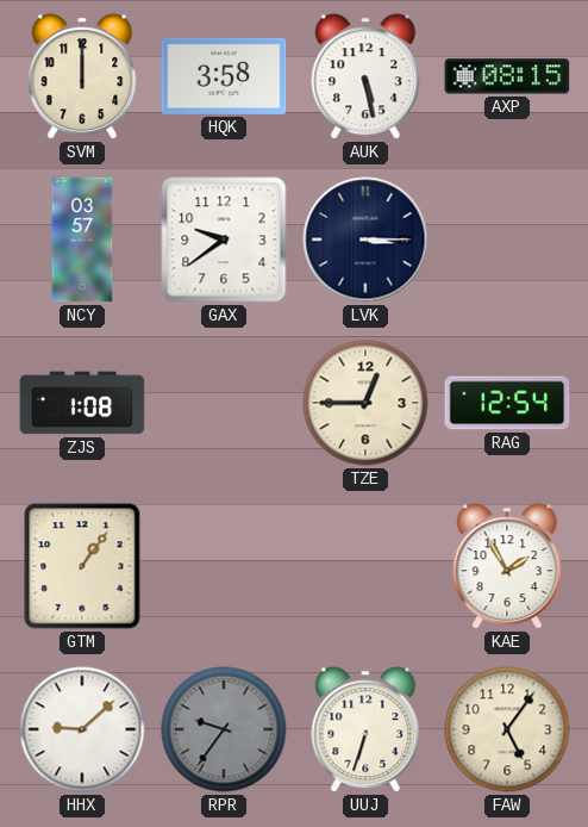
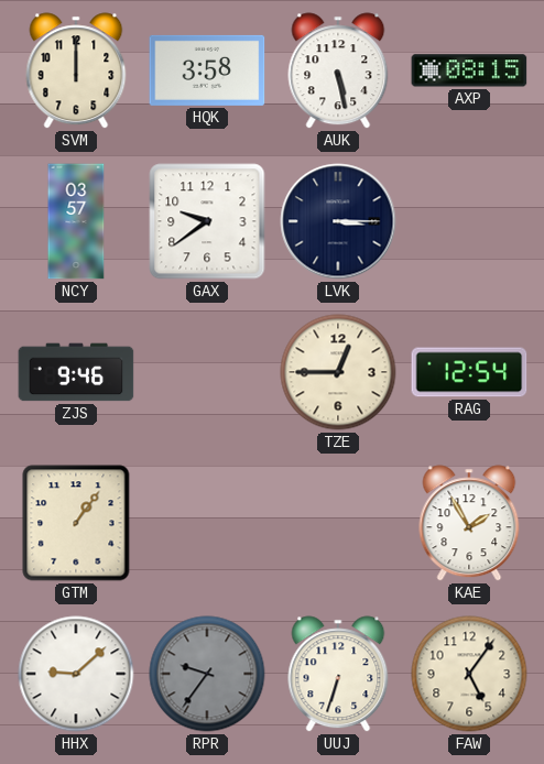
ZJS: 1:08 -> 9:46
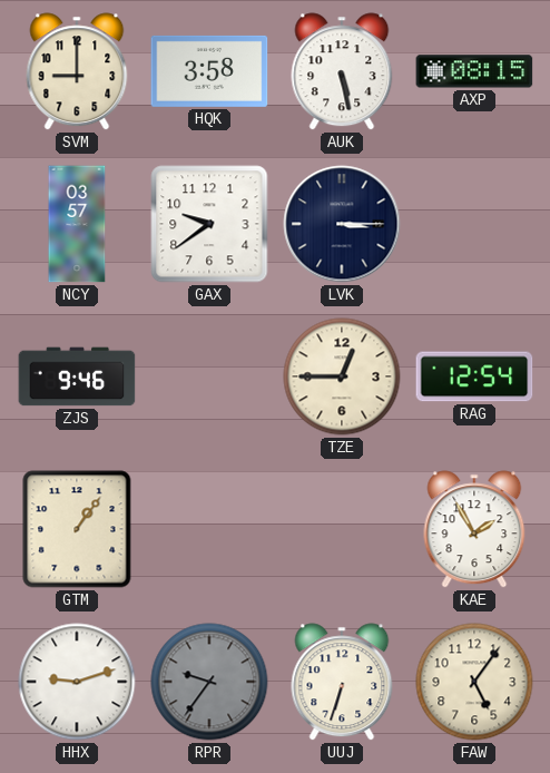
SVM: 12:00 -> 9:00
HHX: 9:08 -> 9:12
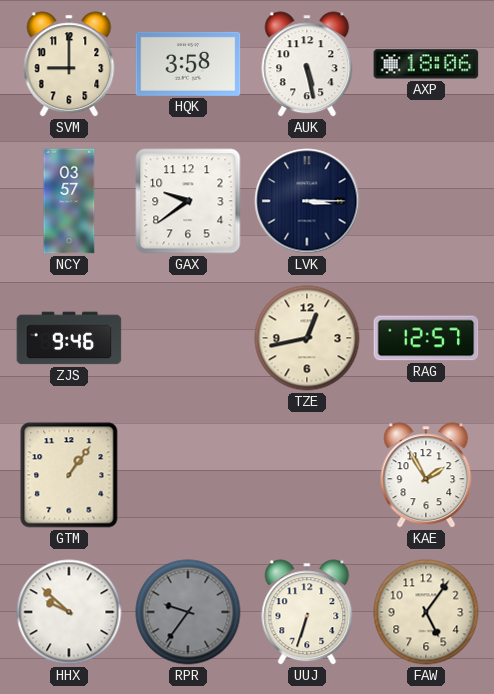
AXP: 08:15 -> 18:06
TZE: 12:45 -> 12:43
RAG: 12:54 -> 12:57
HHX: 9:12 -> 9:52
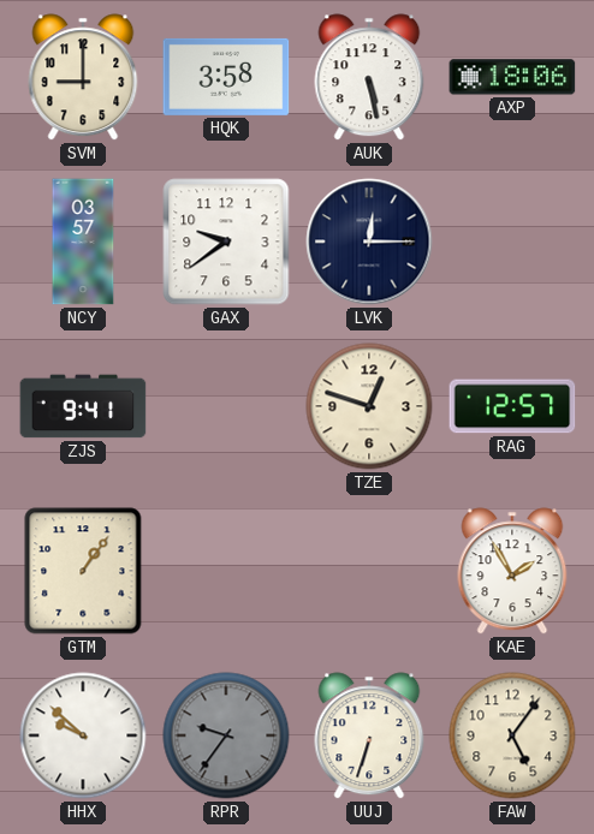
LVK: 3:15 -> 12:15
ZJS: 9:46 -> 9:41
TZE: 12:43 -> 12:48
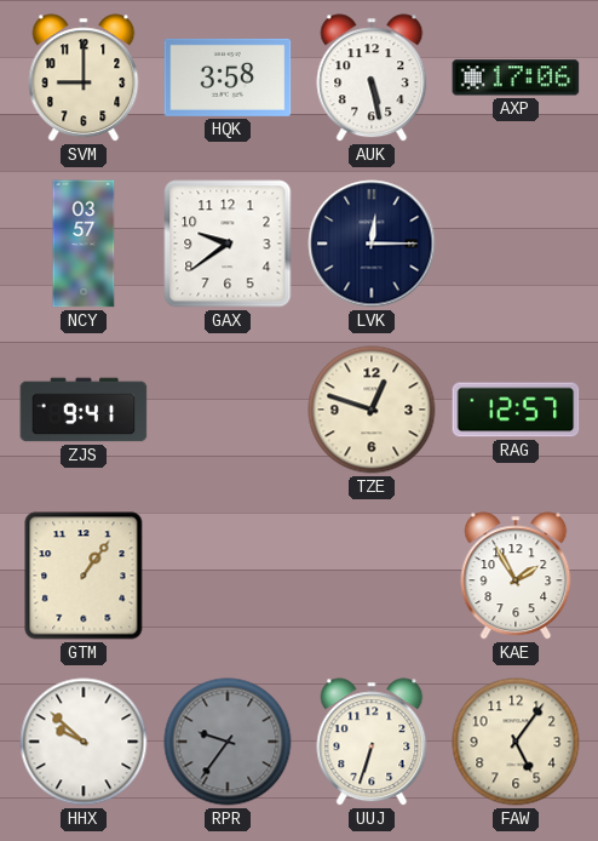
AXP: 18:06 -> 17:06
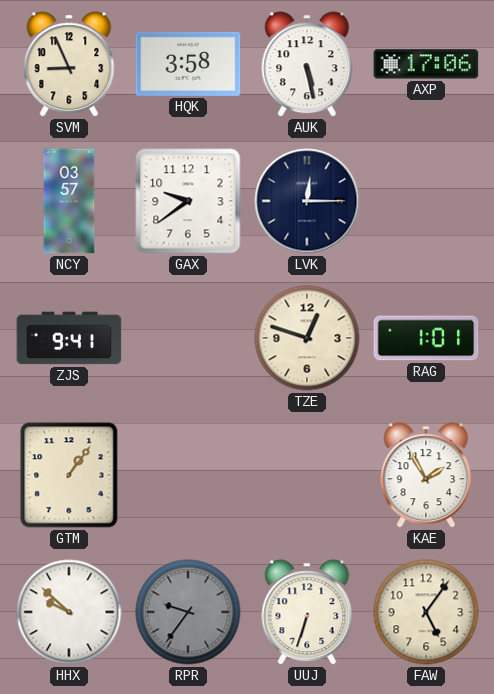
SVM: 9:00 -> 8:56
RAG: 12:57 -> 1:01
